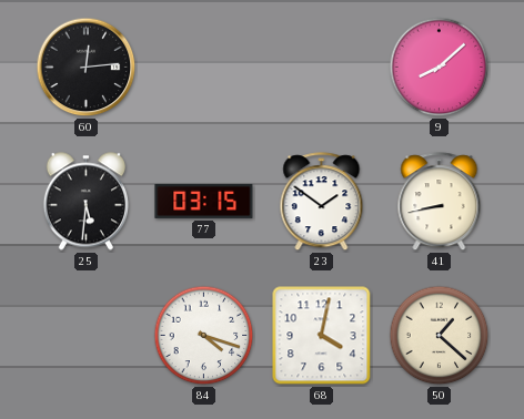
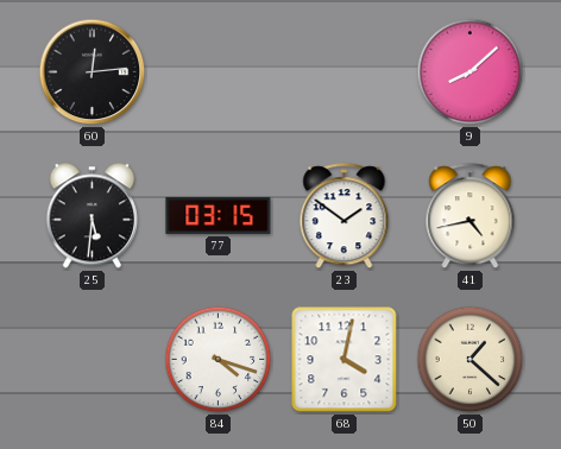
41: 8:43 -> 4:43
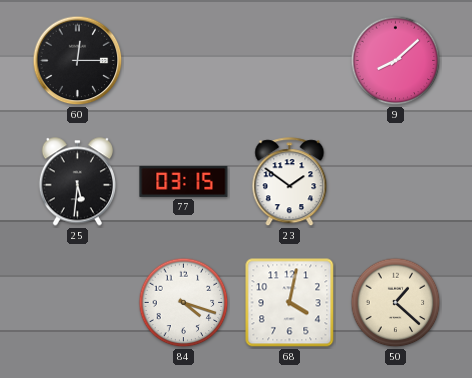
60: 12:14 -> 12:15
41: 4:43 -> none
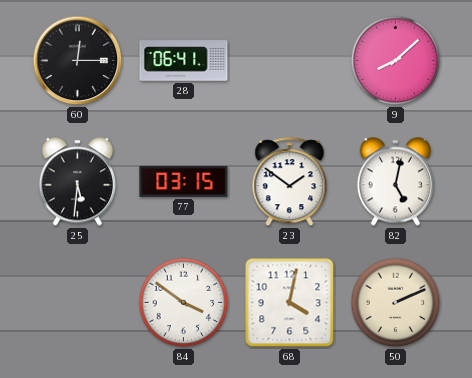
28: none -> 06:41
82: none -> 5:02
84: 4:18 -> 3:51
50: 1:22 -> 2:11
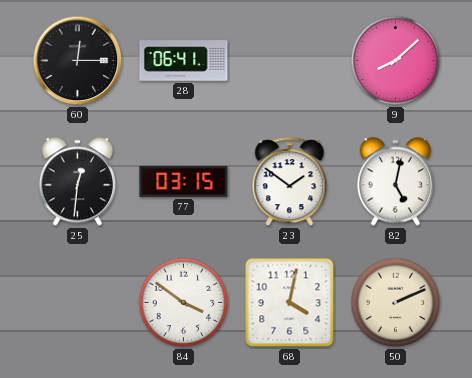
25: 5:31 -> 12:31
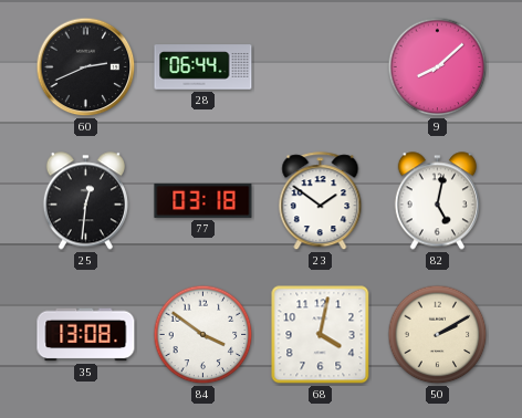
60: 12:15 -> 2:41
28: 06:41 -> 06:44
77: 03:15 -> 03:18
35: none -> 13:08
50: 2:11 -> 2:10
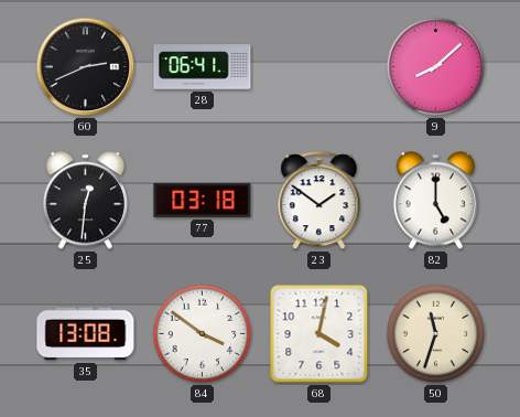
28: 06:44 -> 06:41
82: 5:02 -> 5:00
50: 2:10 -> 11:33
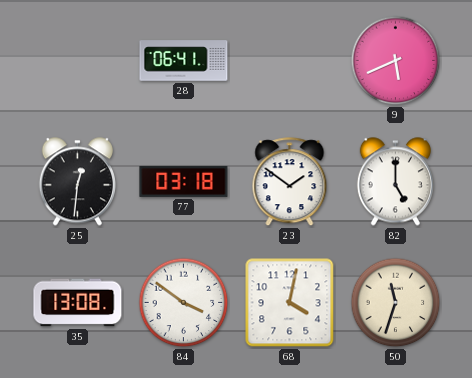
60: 2:41 -> none
9: 8:08 -> 5:41
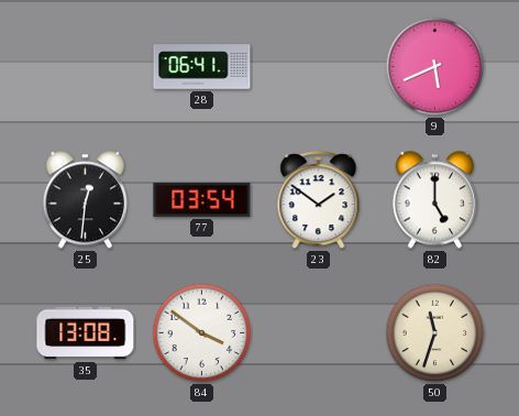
77: 03:18 -> 03:54
68: 4:02 -> none
